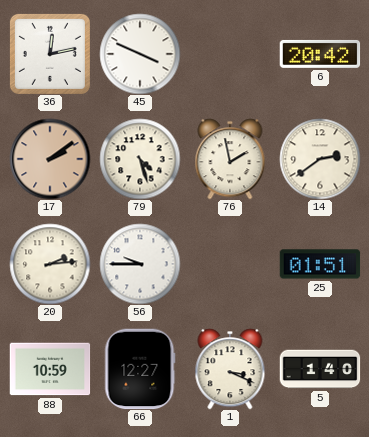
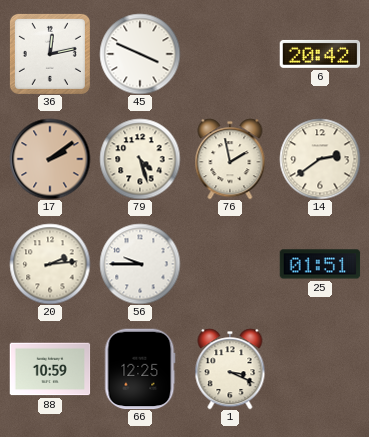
66: 12:27 -> 12:25
5: 1:40 -> none
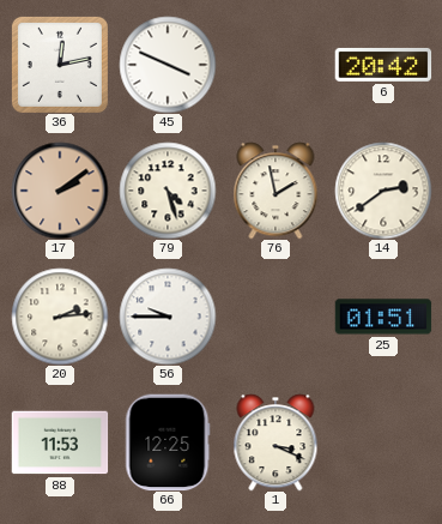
88: 10:59 -> 11:53
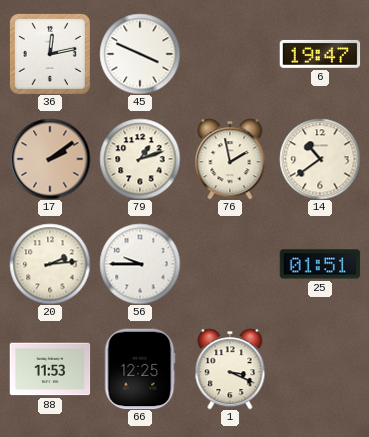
6: 20:42 -> 19:47
79: 4:27 -> 1:12
14: 2:39 -> 10:39
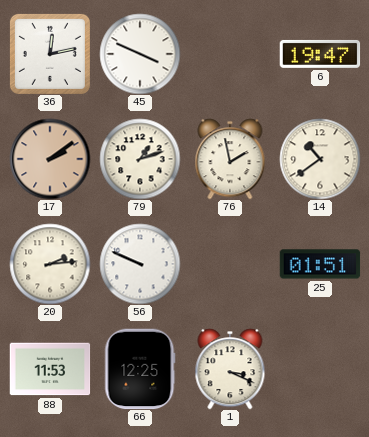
56: 9:45 -> 9:49
